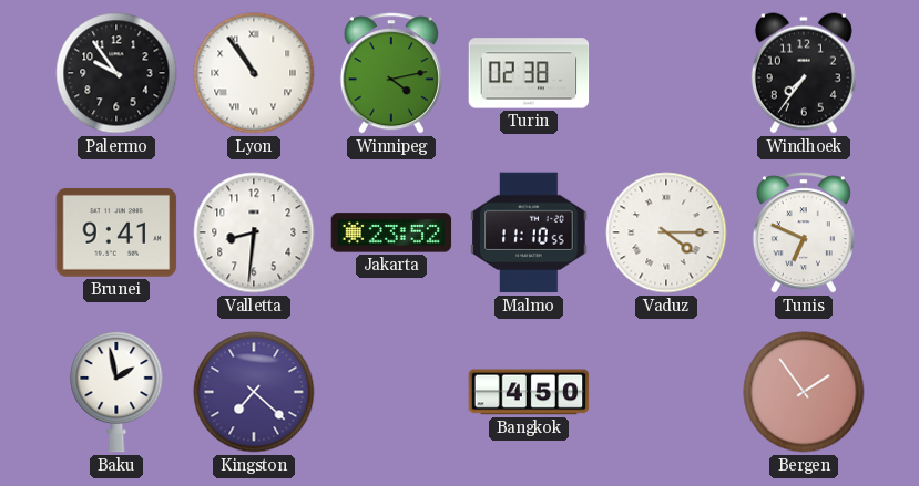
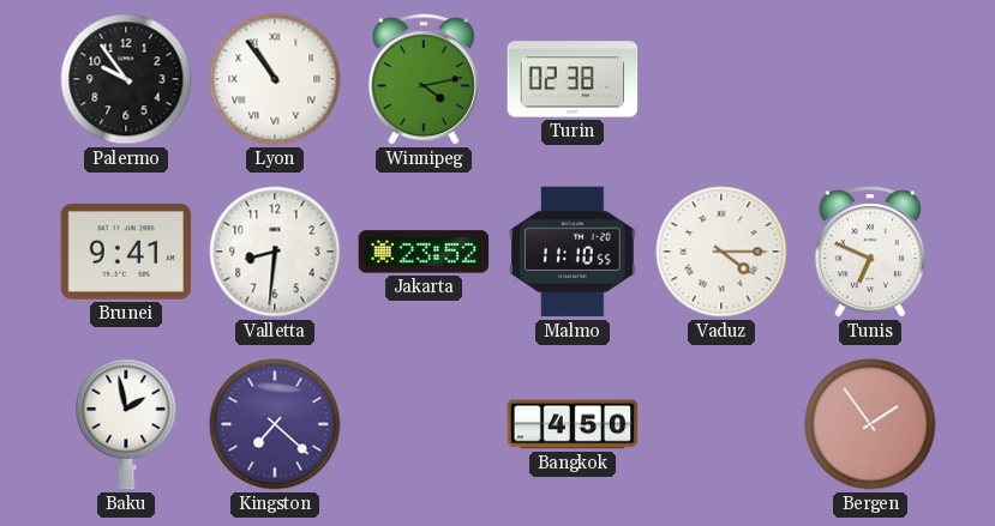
Windhoek: 7:36 -> none
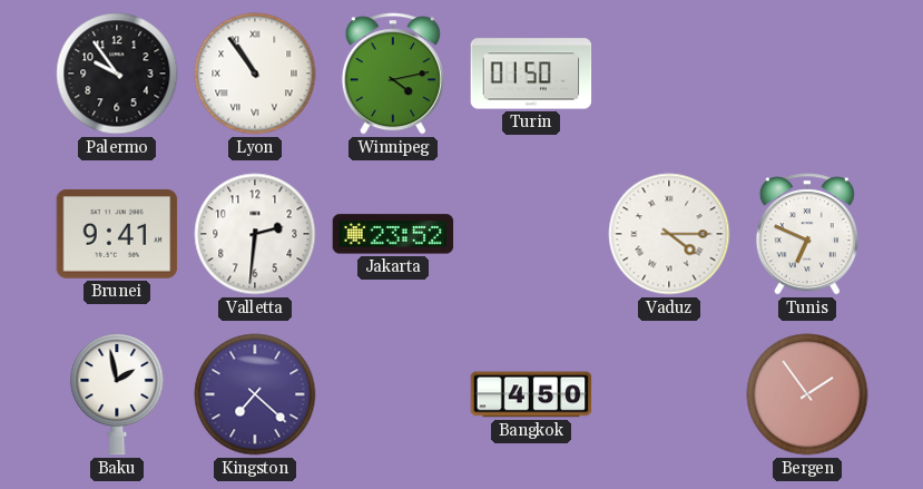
Turin: 02:38 -> 01:50
Valletta: 8:31 -> 2:31
Malmo: 11:10 -> none
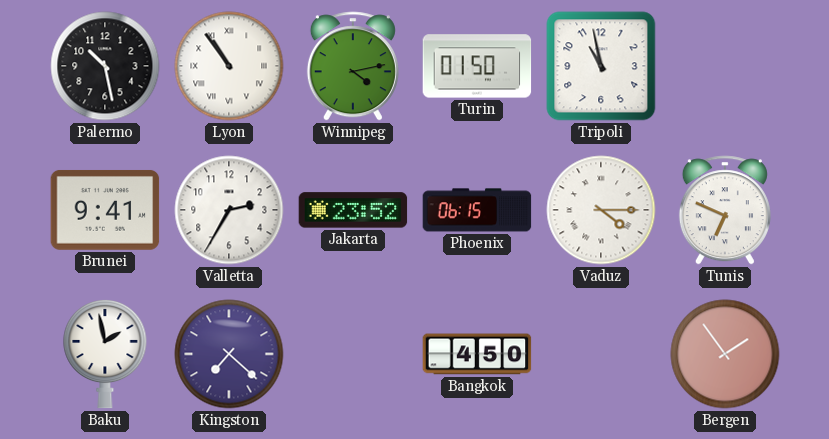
Palermo: 9:54 -> 10:28
Tripoli: none -> 10:58
Valletta: 2:31 -> 2:35
Phoenix: none -> 06:15
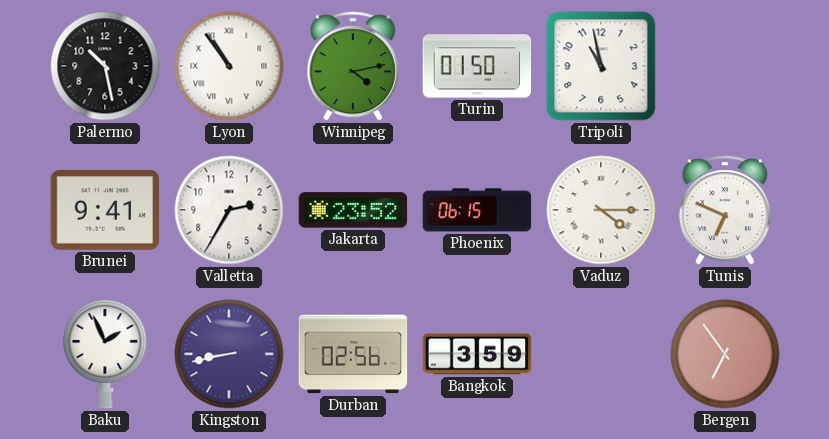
Baku: 1:58 -> 1:56
Kingston: 7:22 -> 8:43
Durban: none -> 02:56
Bangkok: 4:50 -> 3:59
Bergen: 1:54 -> 6:54
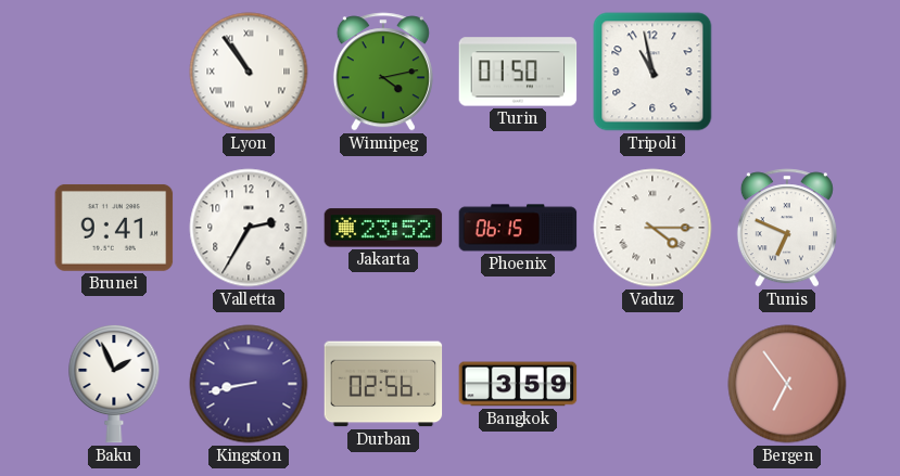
Palermo: 10:28 -> none
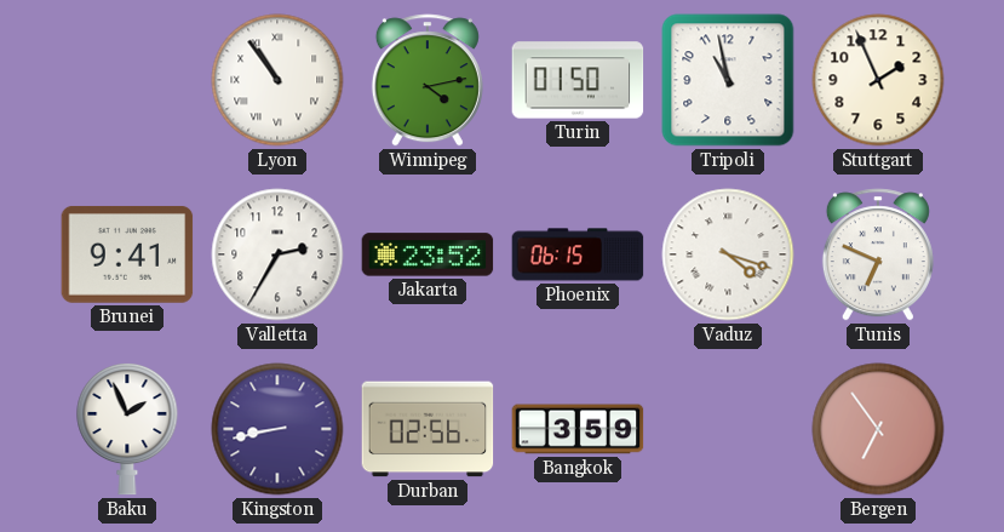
Stuttgart: none -> 1:56
Vaduz: 4:15 -> 4:18
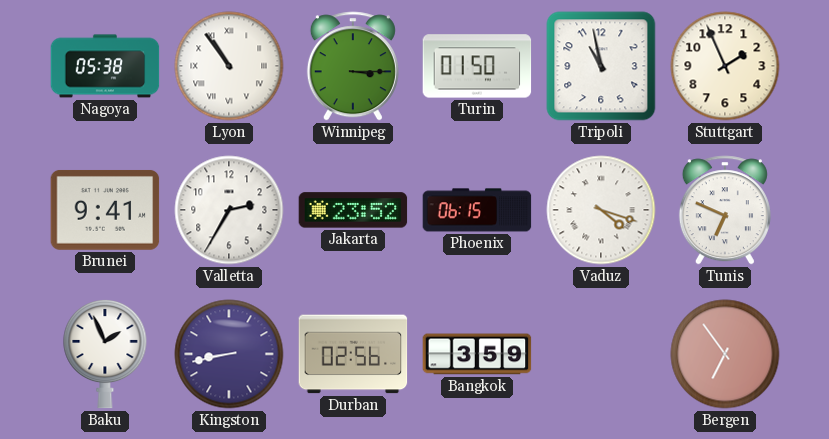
Nagoya: none -> 05:38
Winnipeg: 4:13 -> 3:15
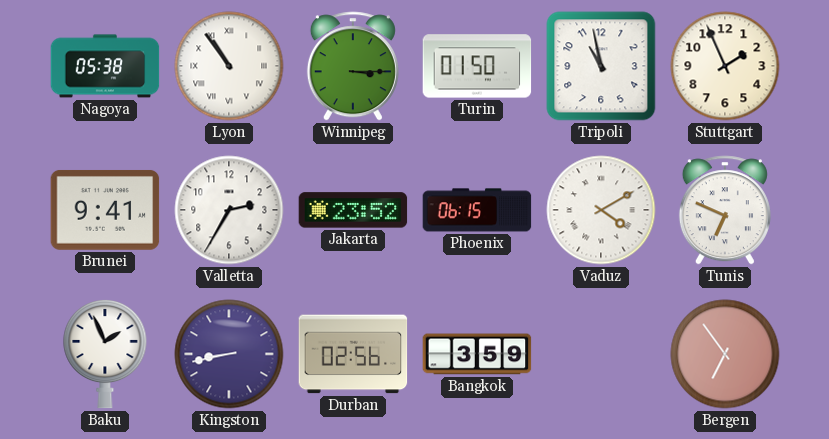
Vaduz: 4:18 -> 4:10
